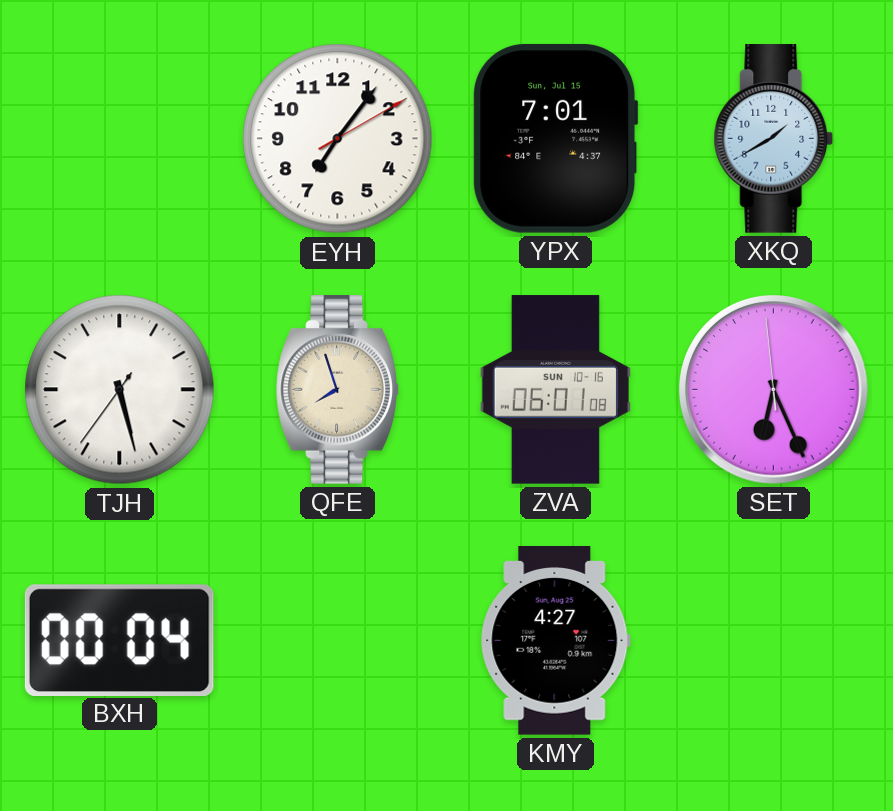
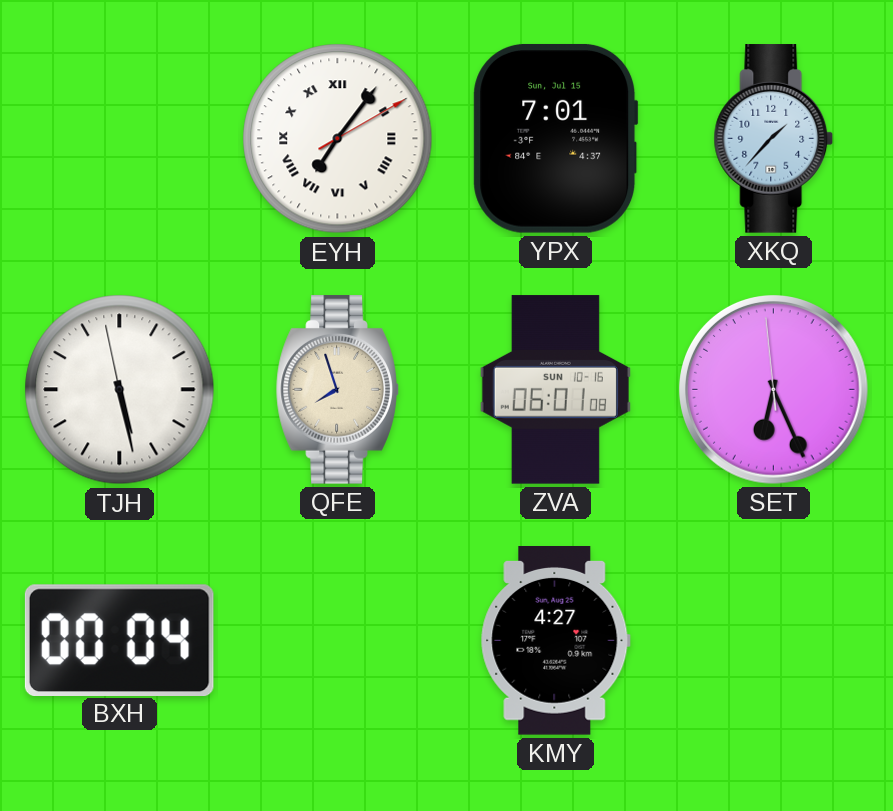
EYH numerals: Arabic -> Roman
XKQ: 1:40 -> 1:37
TJH: 5:27:36 -> 5:27:58
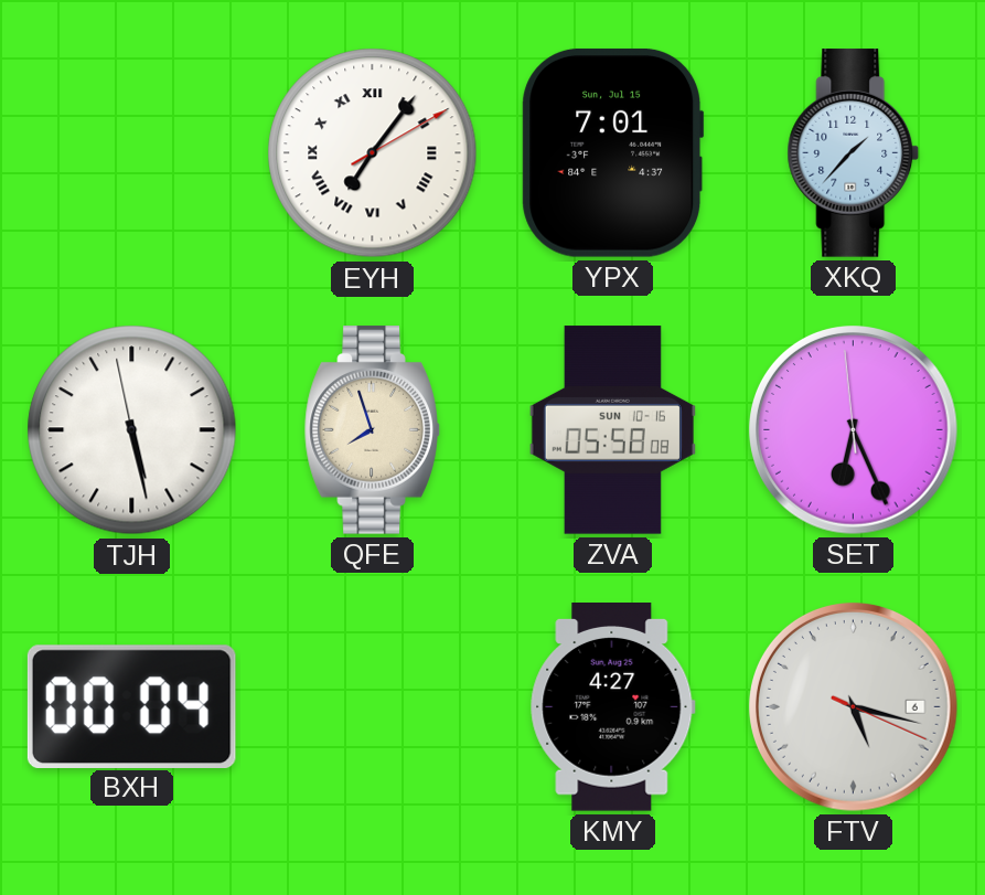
ZVA: 06:01 -> 05:58
FTV: none -> 5:17
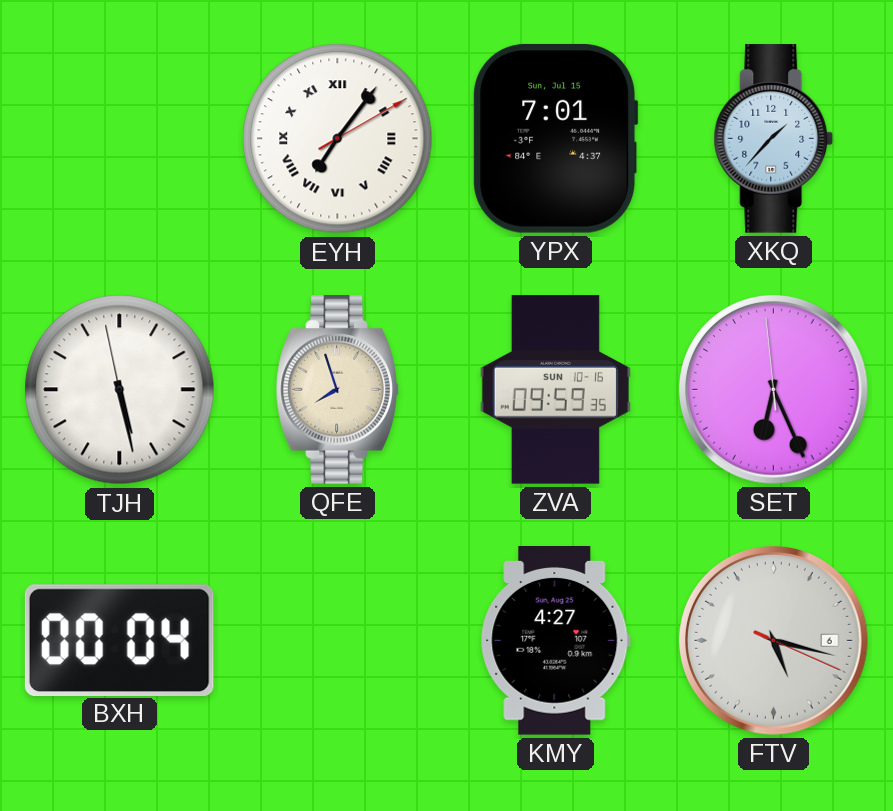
ZVA: 05:58 -> 09:59
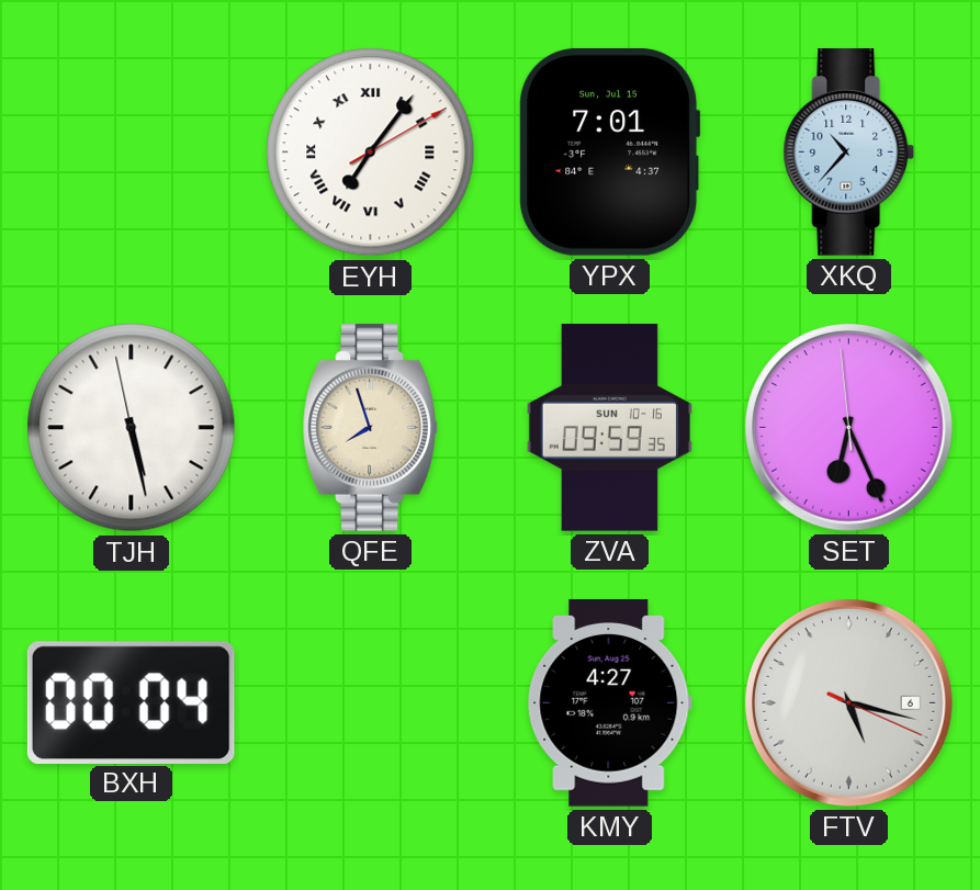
XKQ: 1:37 -> 10:37
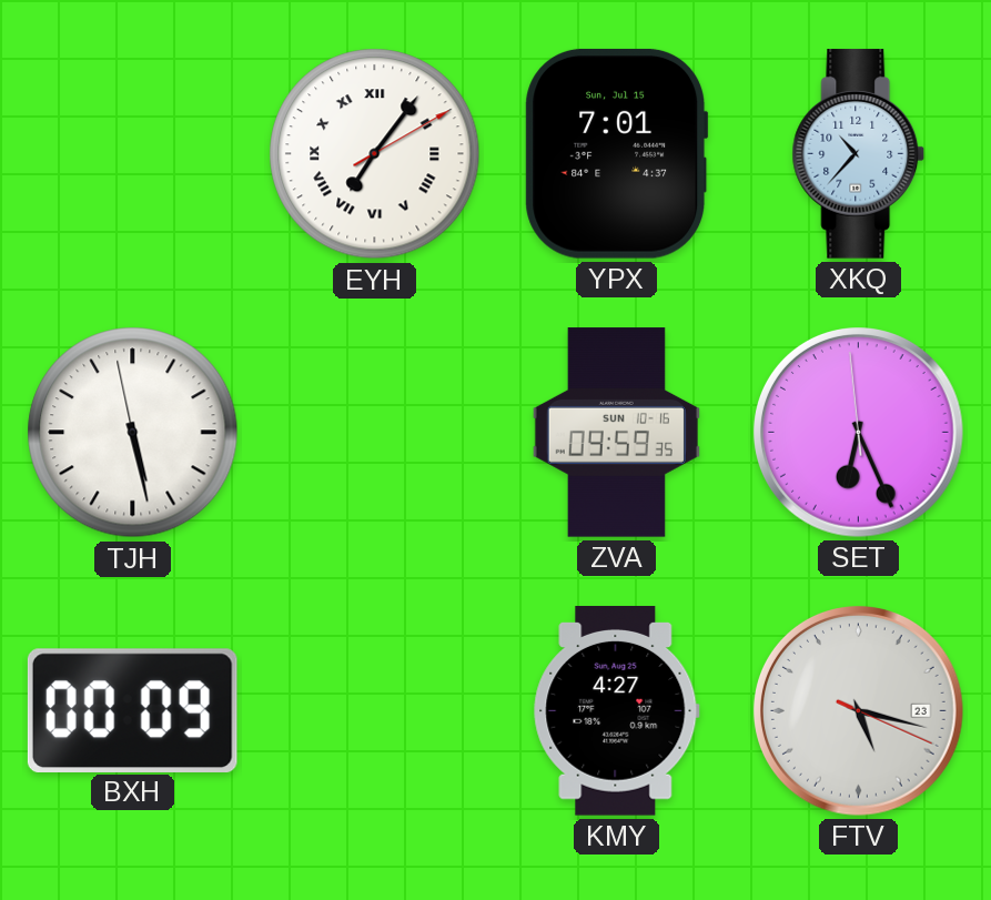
QFE: 7:57 -> none
BXH: 00:04 -> 00:09
FTV date: 6 -> 23
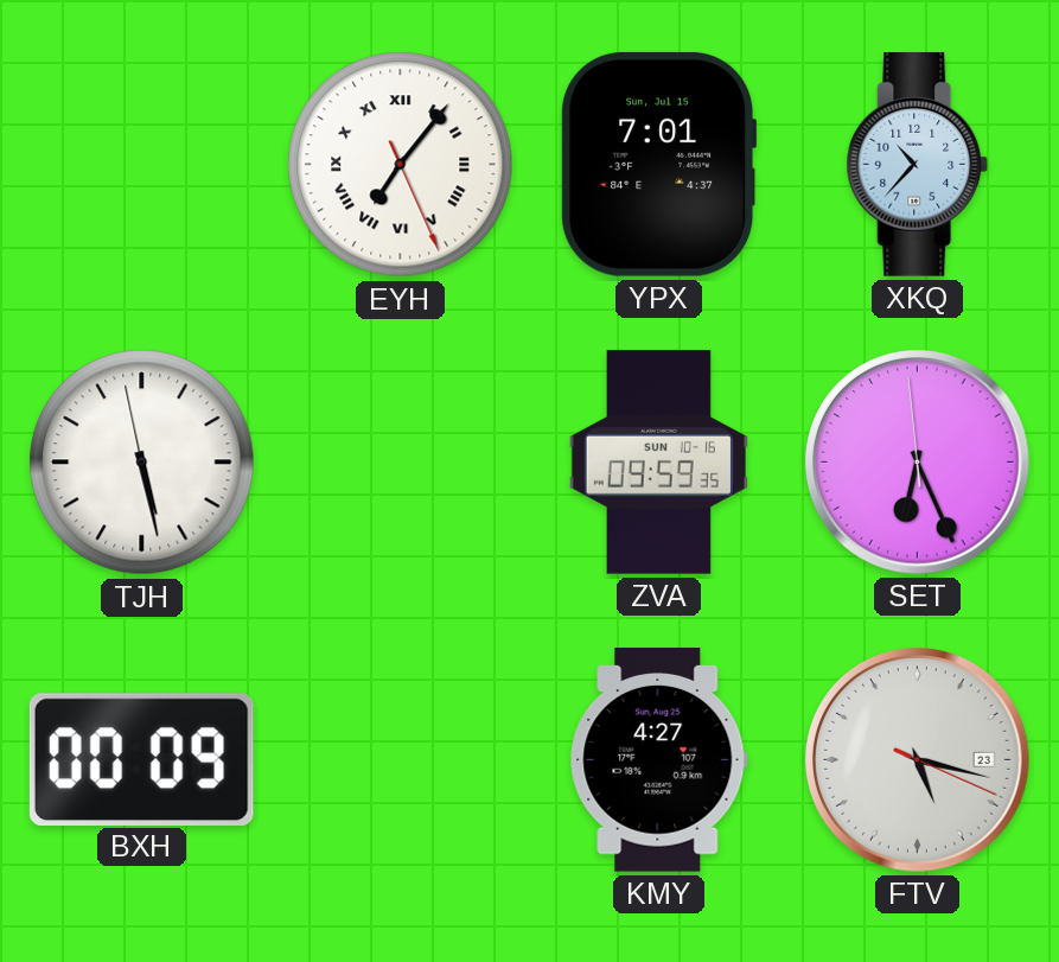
EYH: 7:06:10 -> 7:06:26
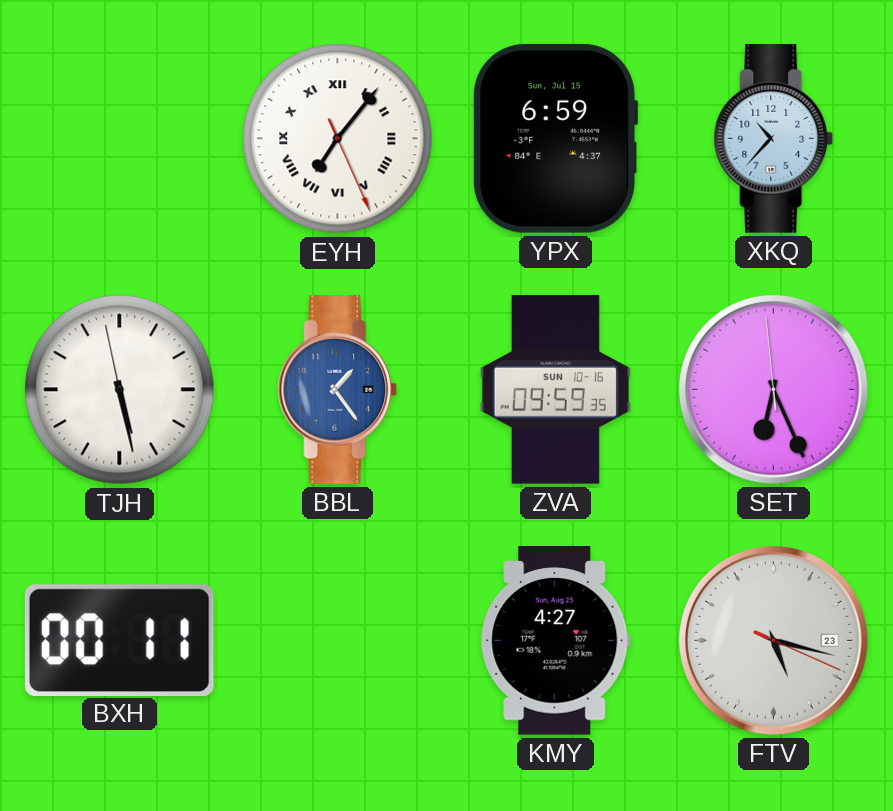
YPX: 7:01 -> 6:59
BBL: none -> 1:24
BXH: 00:09 -> 00:11
